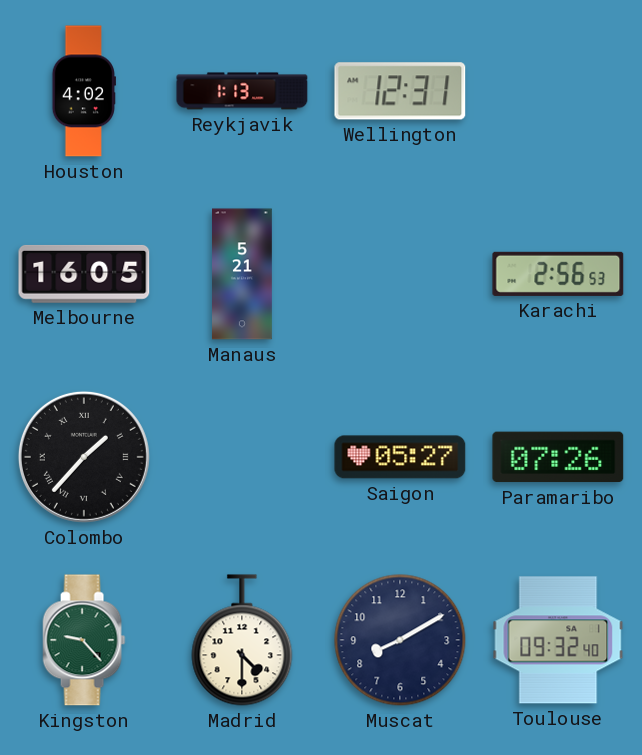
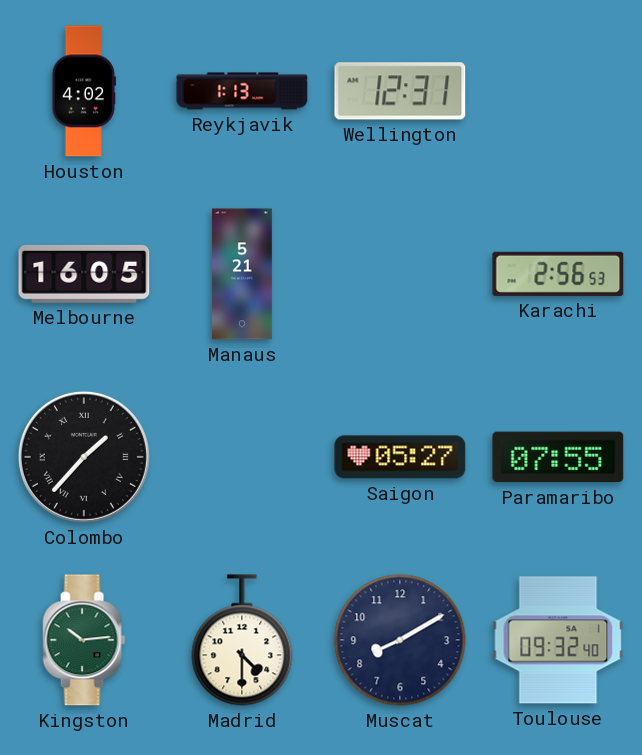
Paramaribo: 07:26 -> 07:55
Kingston: 9:23 -> 10:14
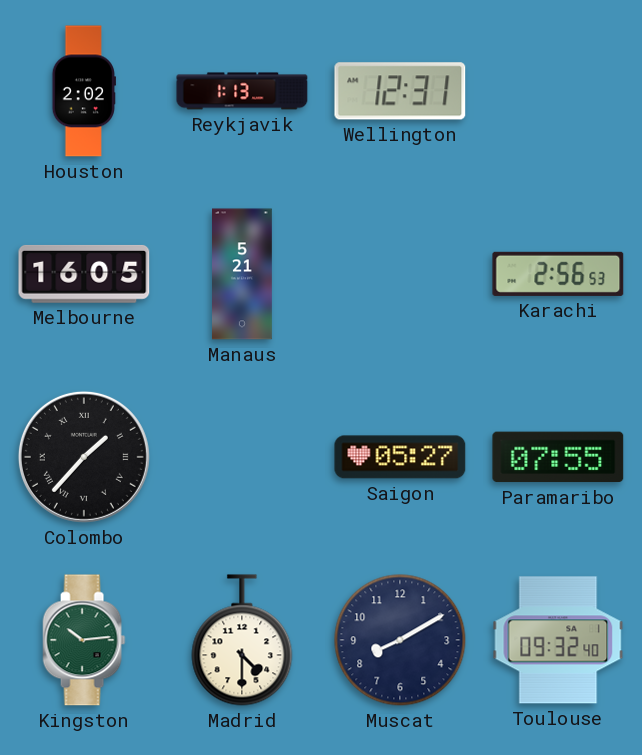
Houston: 4:02 -> 2:02
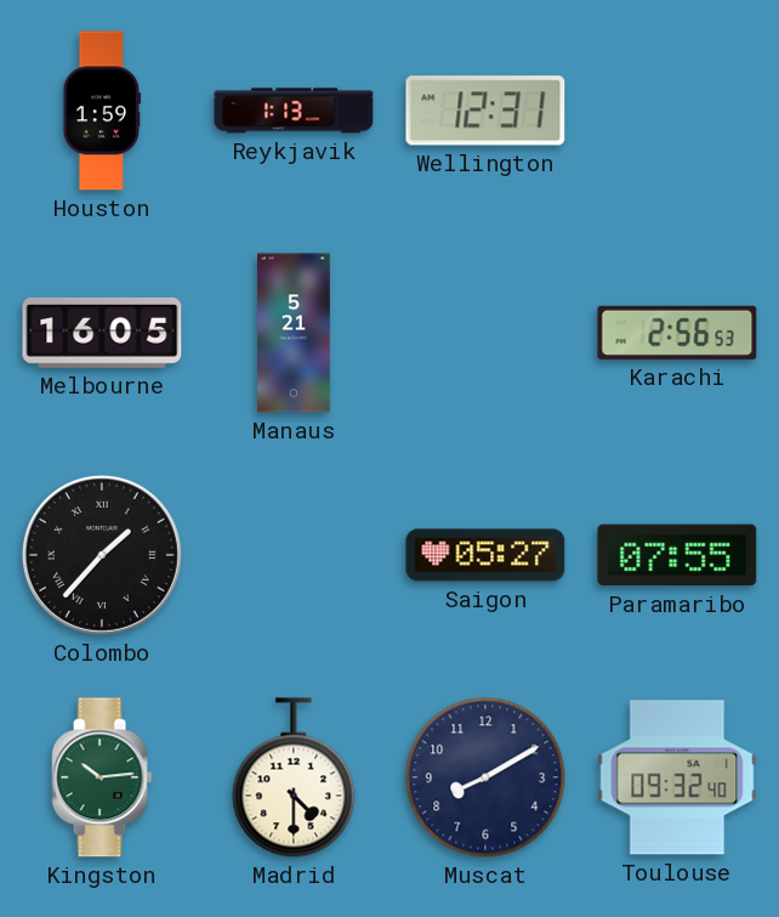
Houston: 2:02 -> 1:59
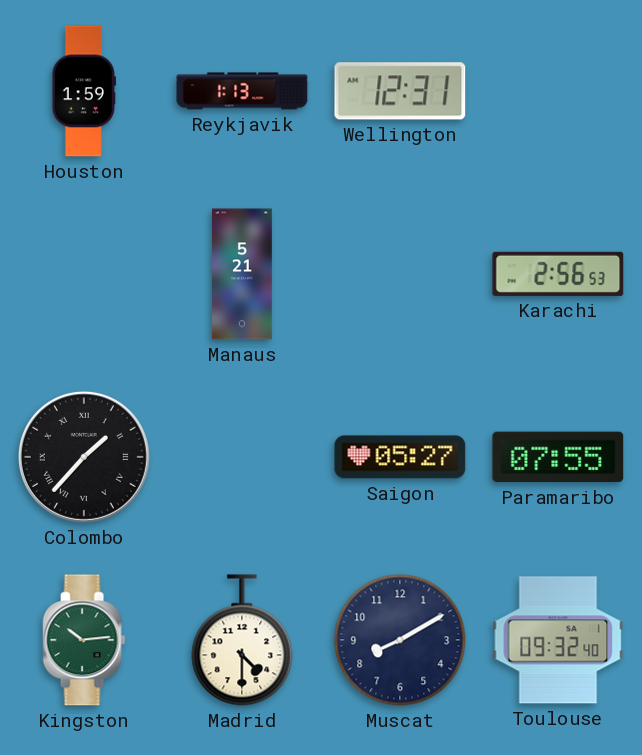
Melbourne: 16:05 -> none
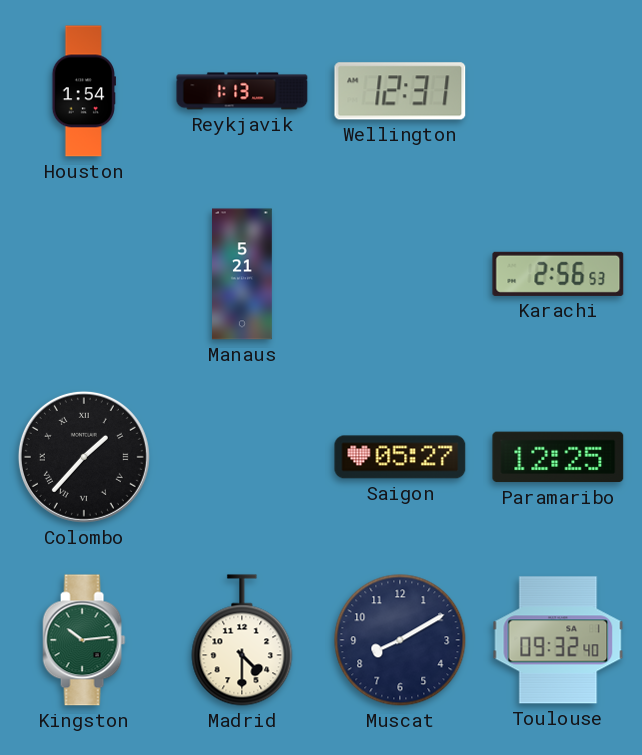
Houston: 1:59 -> 1:54
Paramaribo: 07:55 -> 12:25
